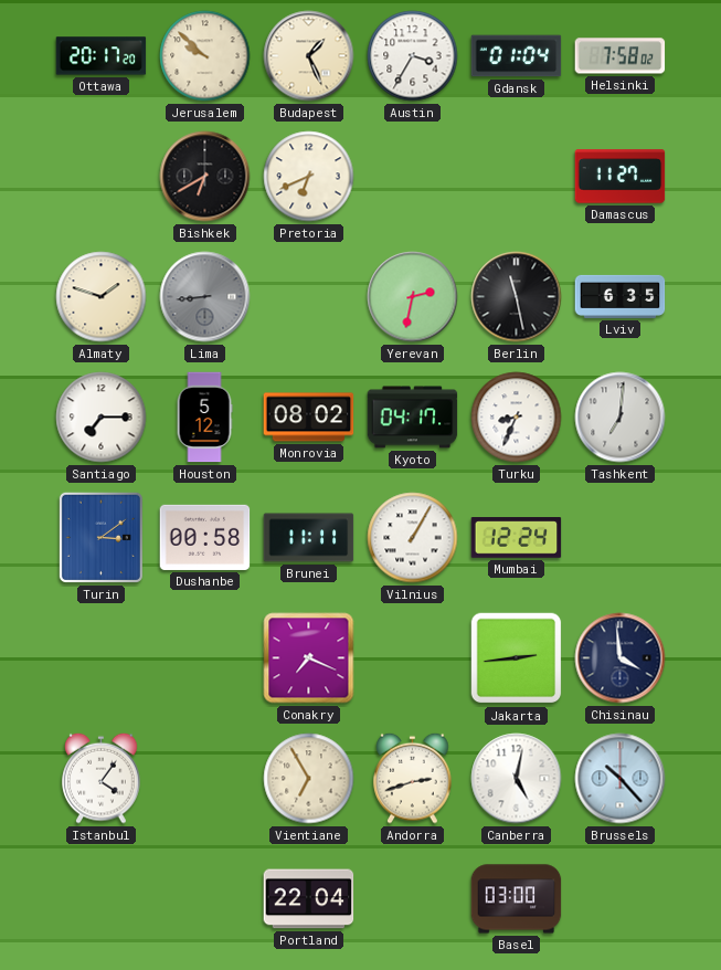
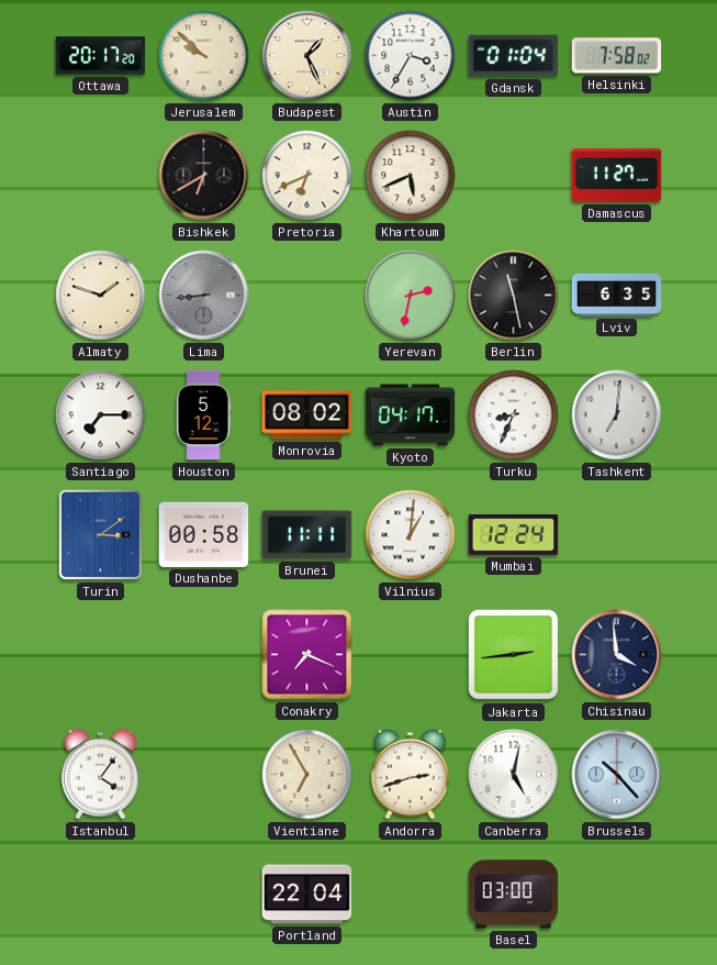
Khartoum: none -> 5:41
Vilnius: 1:05 -> 1:01
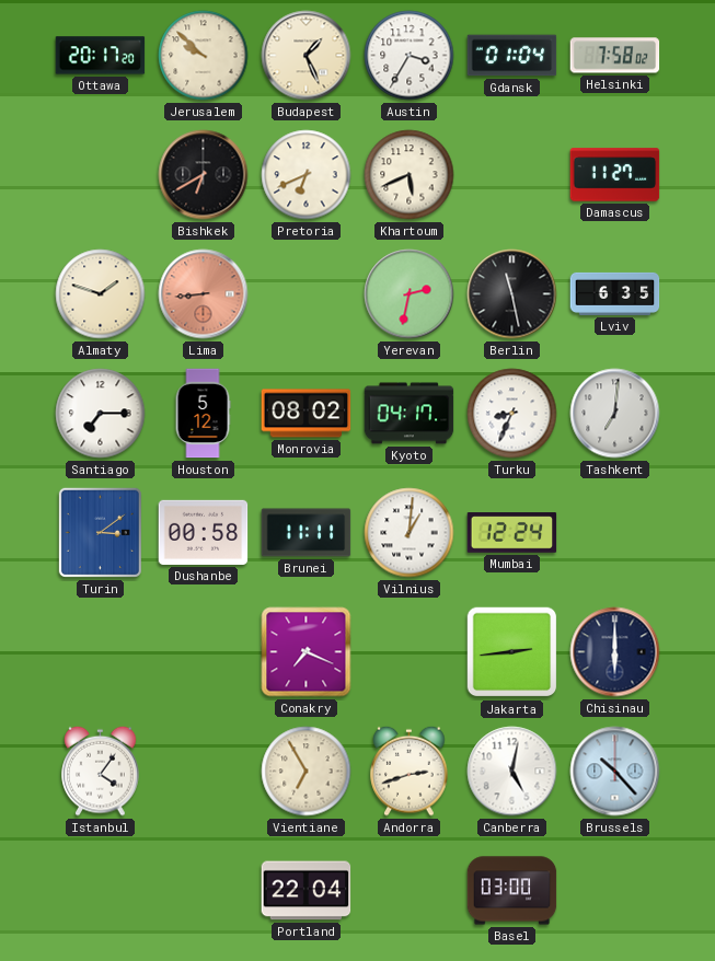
Lima dial: grey -> salmon
Chisinau: 3:59 -> 6:00
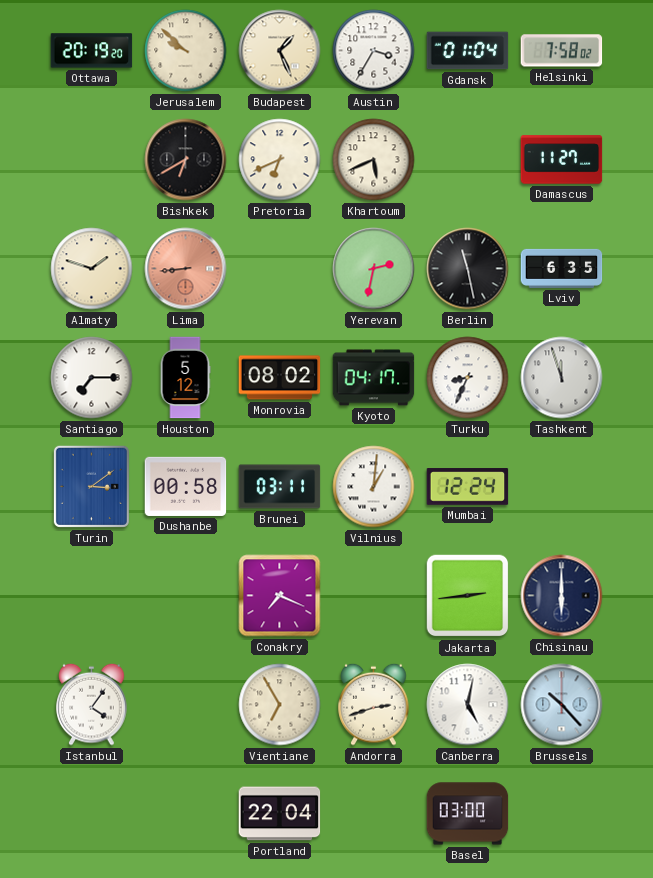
Ottawa: 20:17 -> 20:19
Tashkent: 7:01 -> 11:57
Brunei: 11:11 -> 03:11
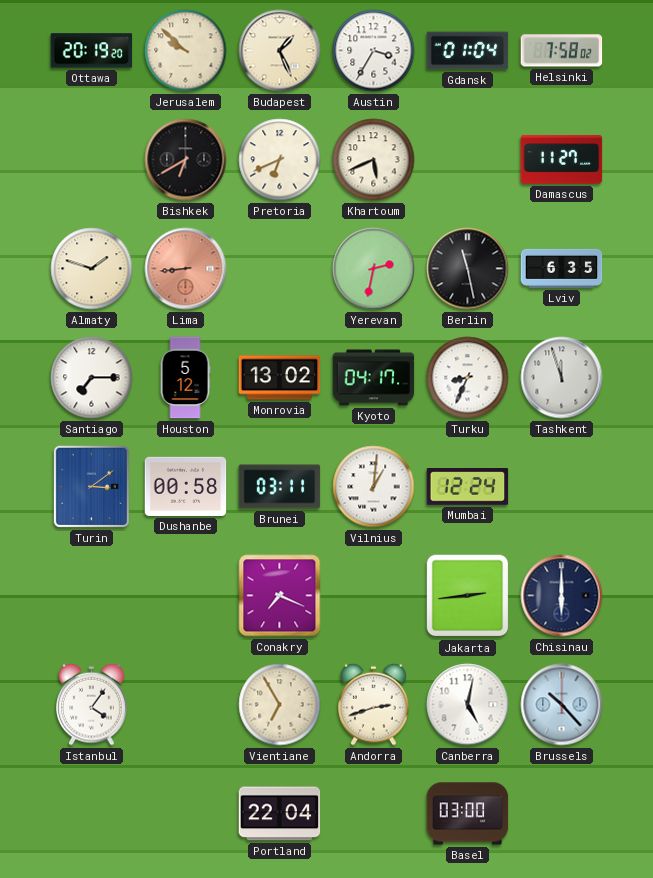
Monrovia: 08:02 -> 13:02
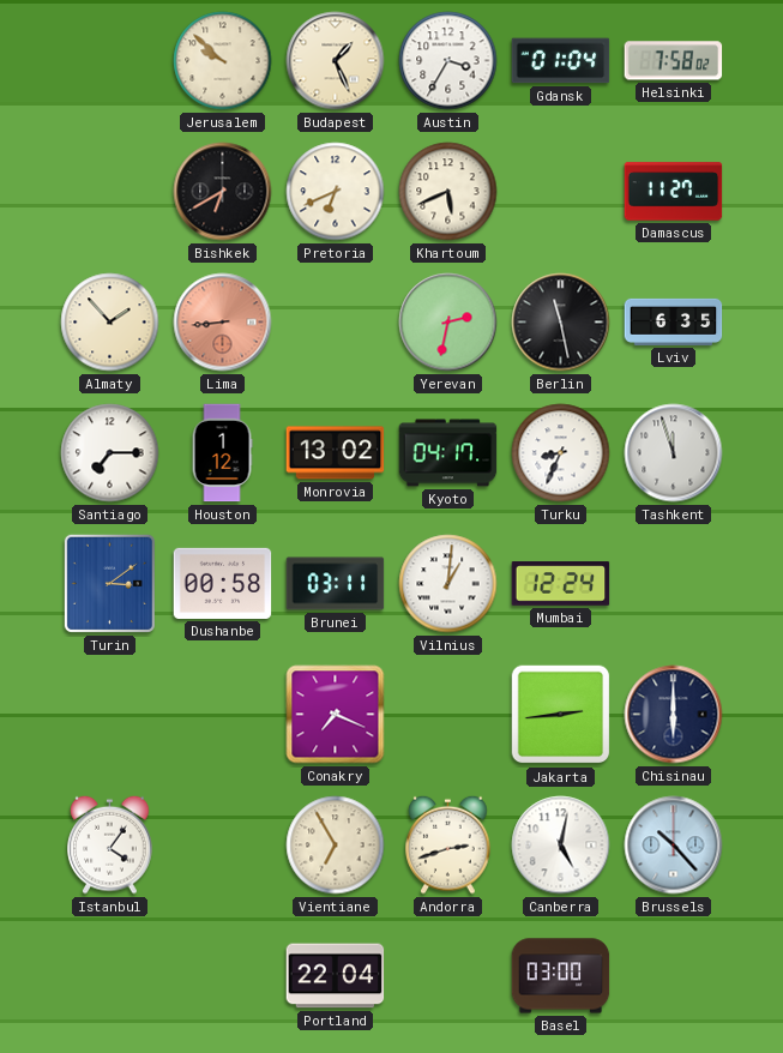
Ottawa: 20:19 -> none
Almaty: 1:48 -> 1:53
Houston: 5:12 -> 1:12
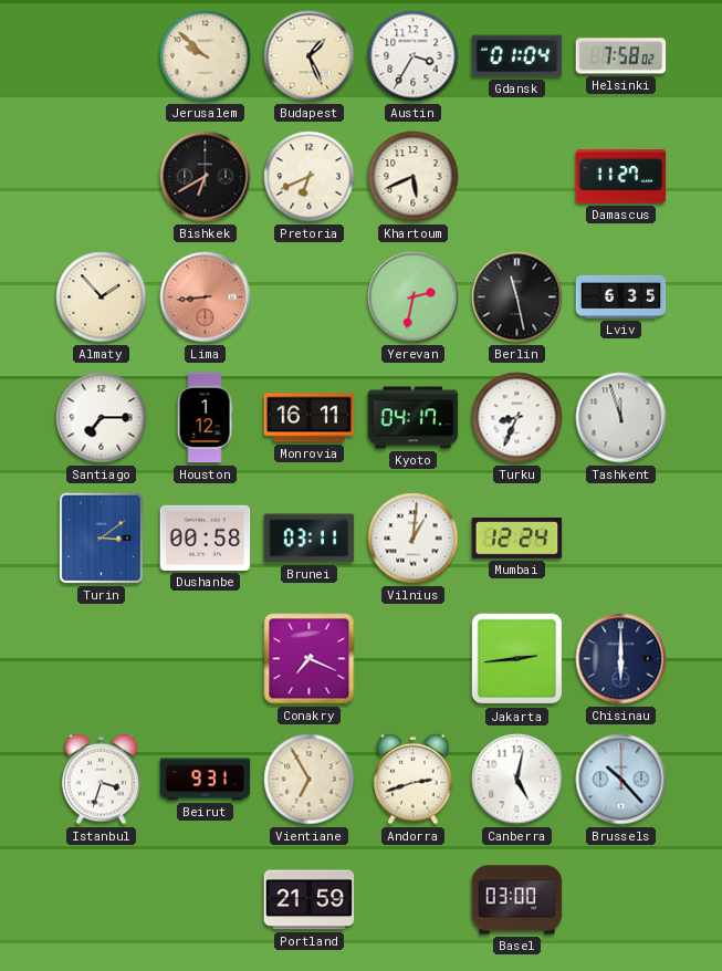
Monrovia: 13:02 -> 16:11
Istanbul: 4:06 -> 3:33
Beirut: none -> 9:31
Portland: 22:04 -> 21:59
